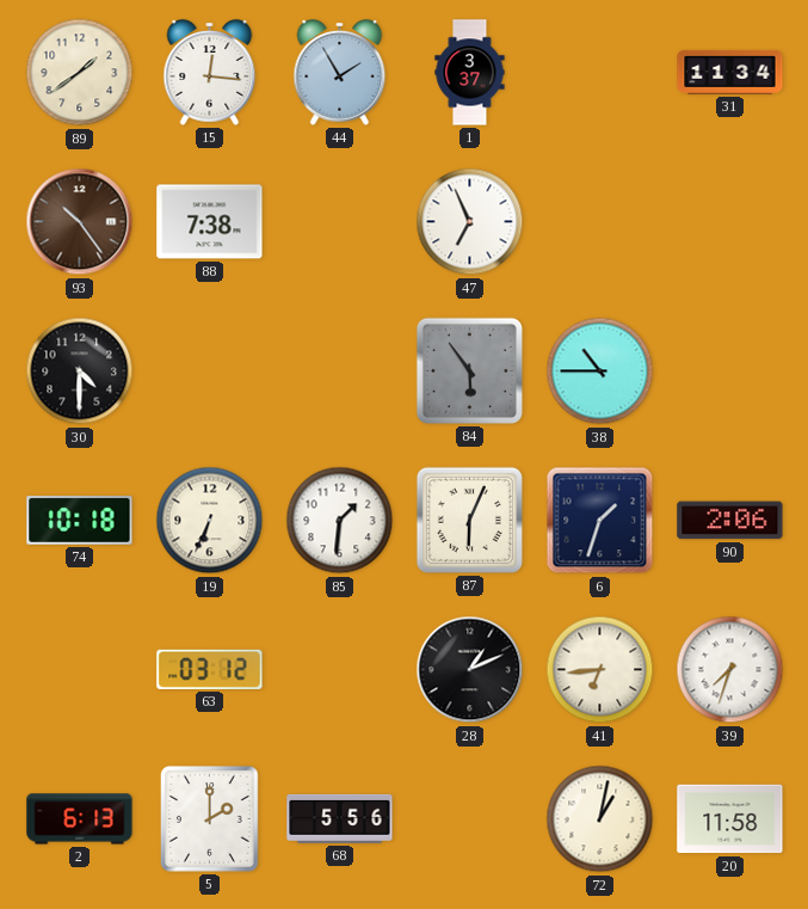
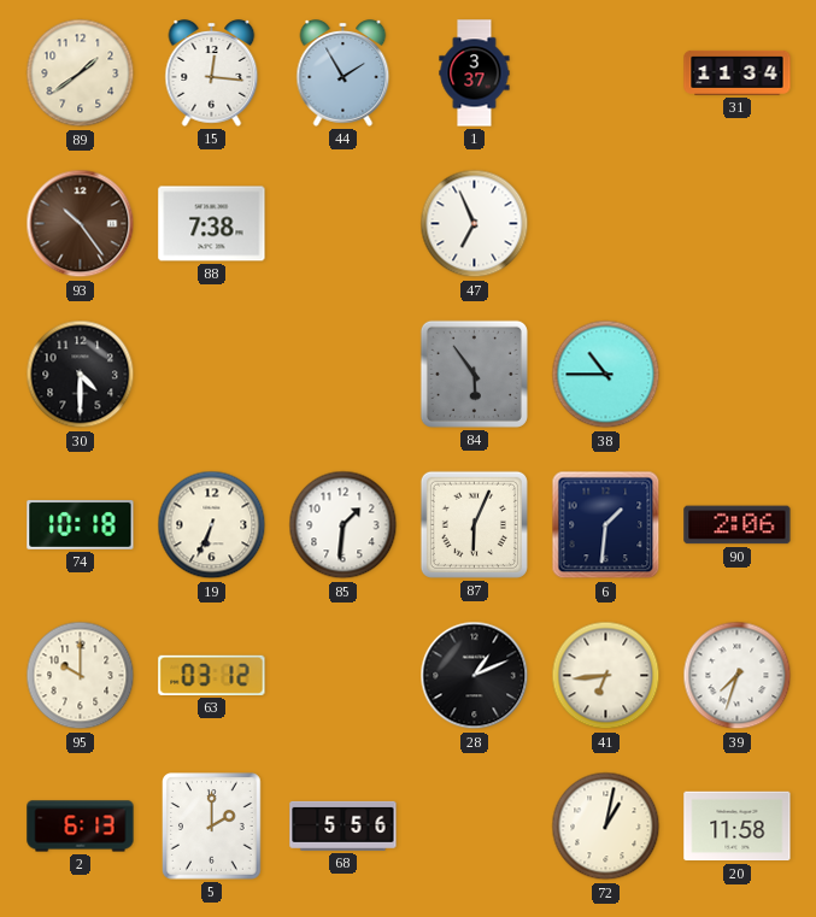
6: 1:33 -> 1:31
95: none -> 10:00
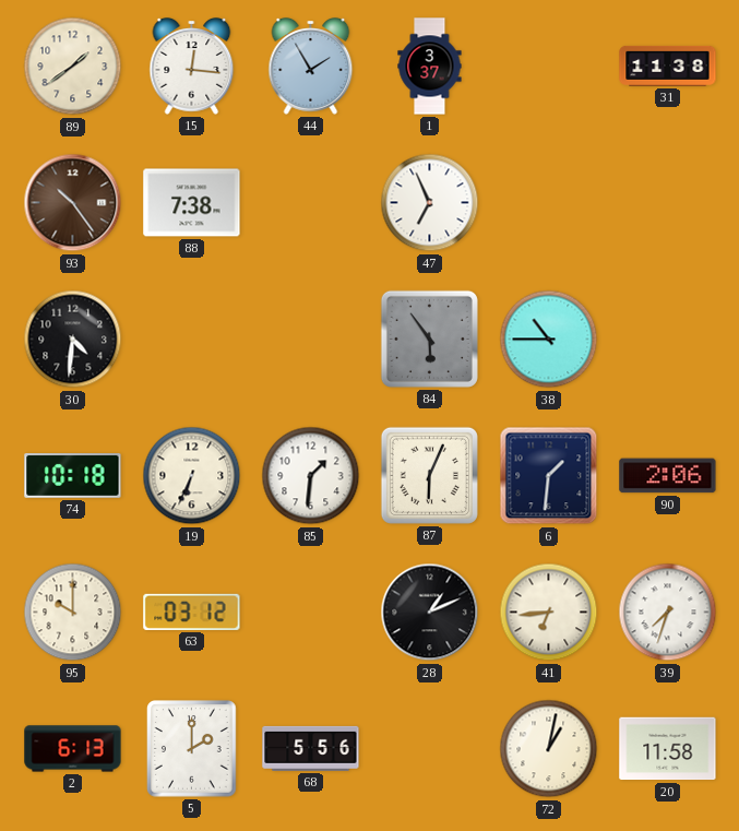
31: 11:34 -> 11:38
30: 4:30 -> 4:31
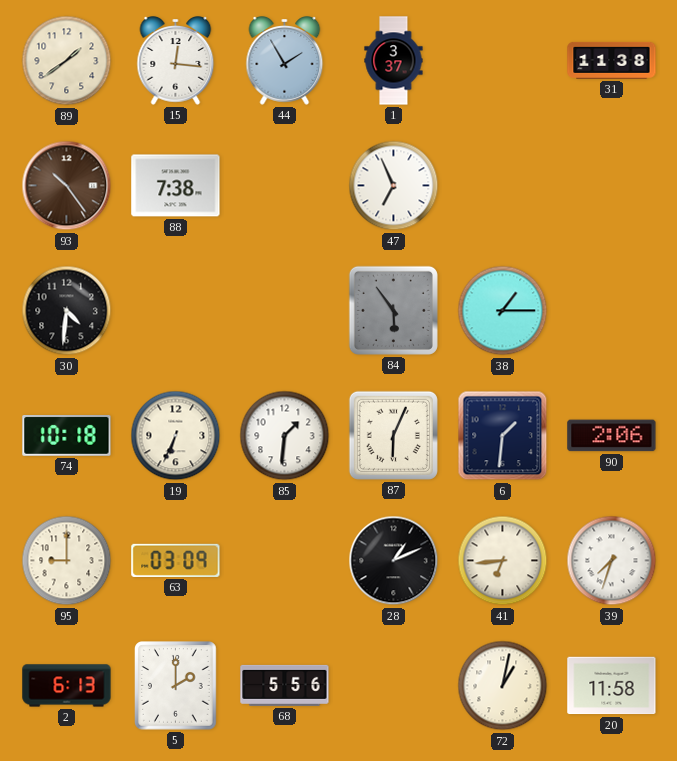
38: 10:45 -> 1:15
95: 10:00 -> 9:00
63: 03:12 -> 03:09
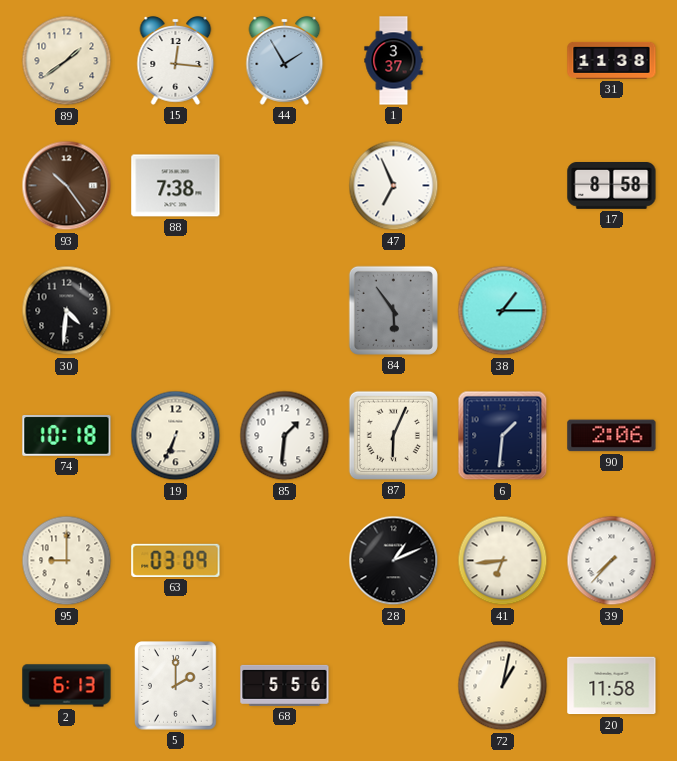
17: none -> 8:58
39: 7:33 -> 7:37
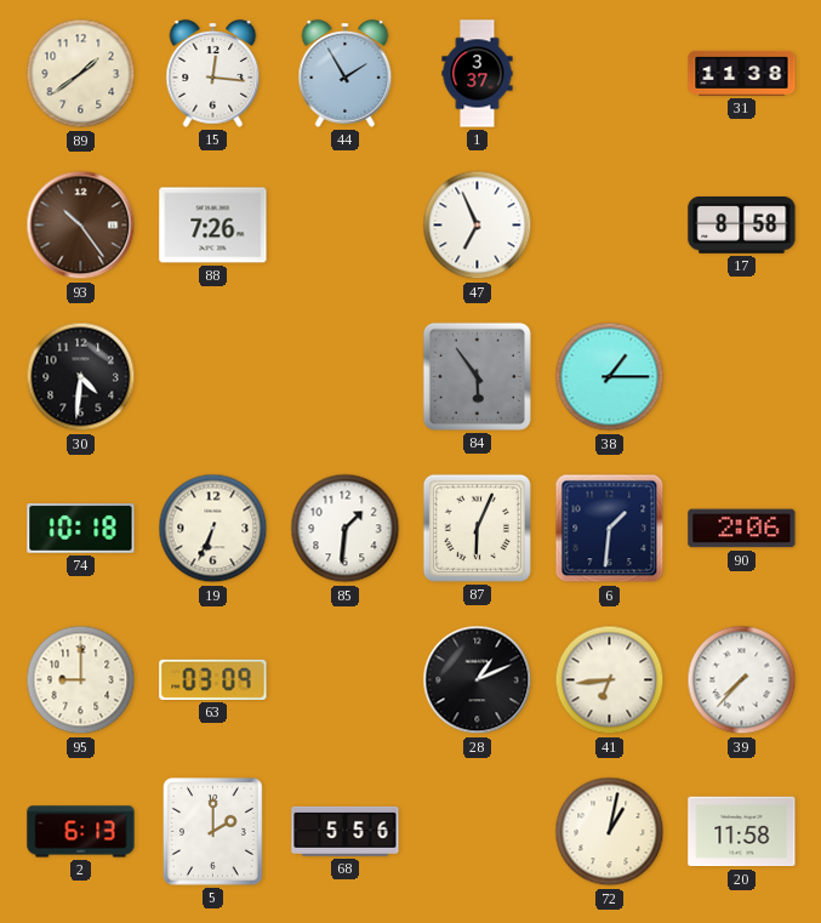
88: 7:38 -> 7:26
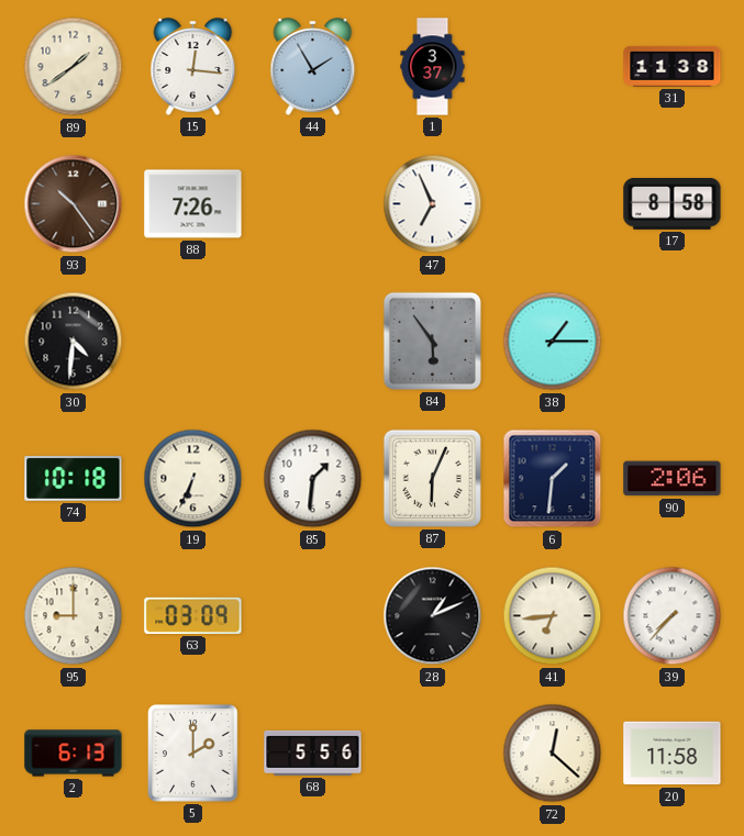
72: 1:02 -> 12:22
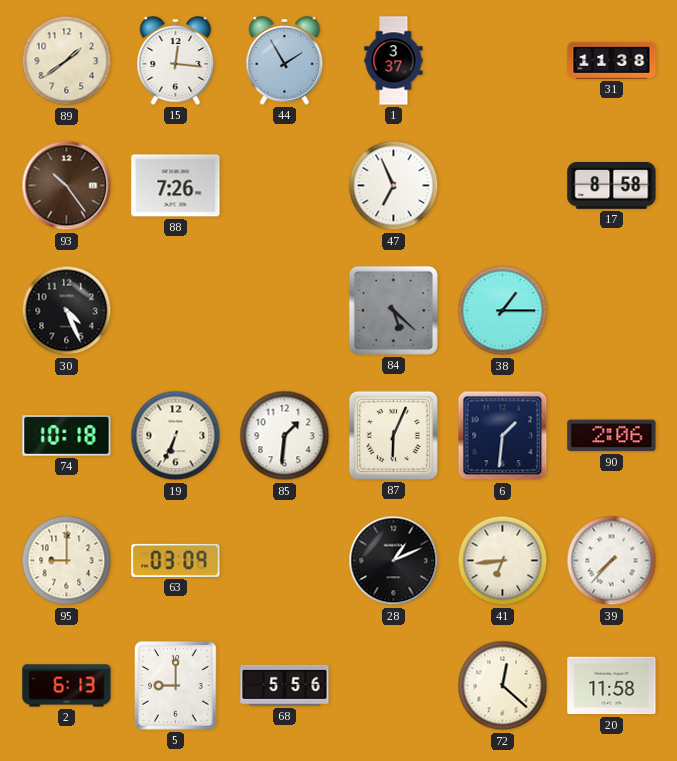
30: 4:31 -> 4:26
84: 5:54 -> 5:22
5: 2:00 -> 9:00
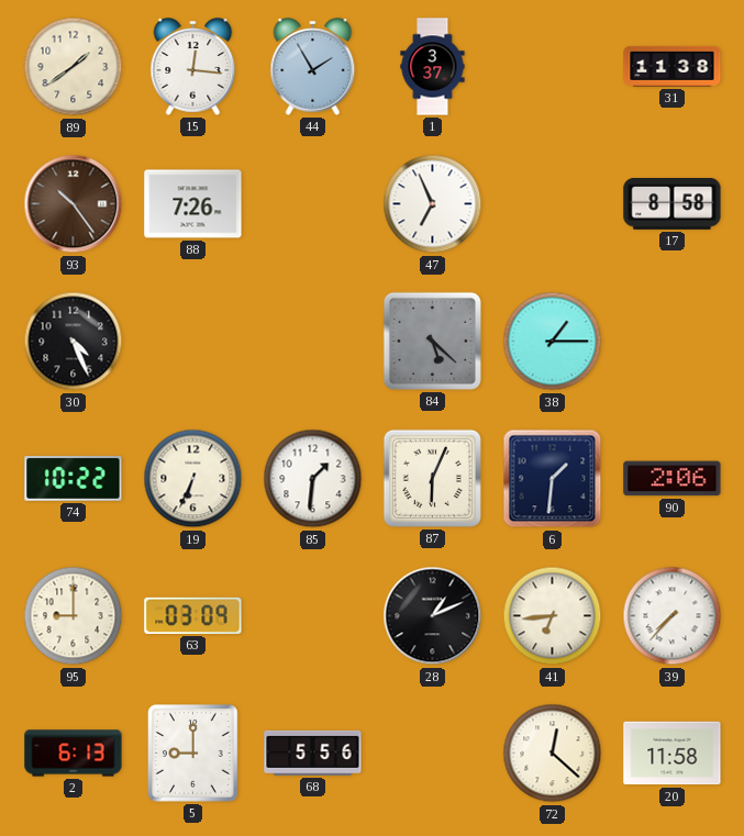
74: 10:18 -> 10:22
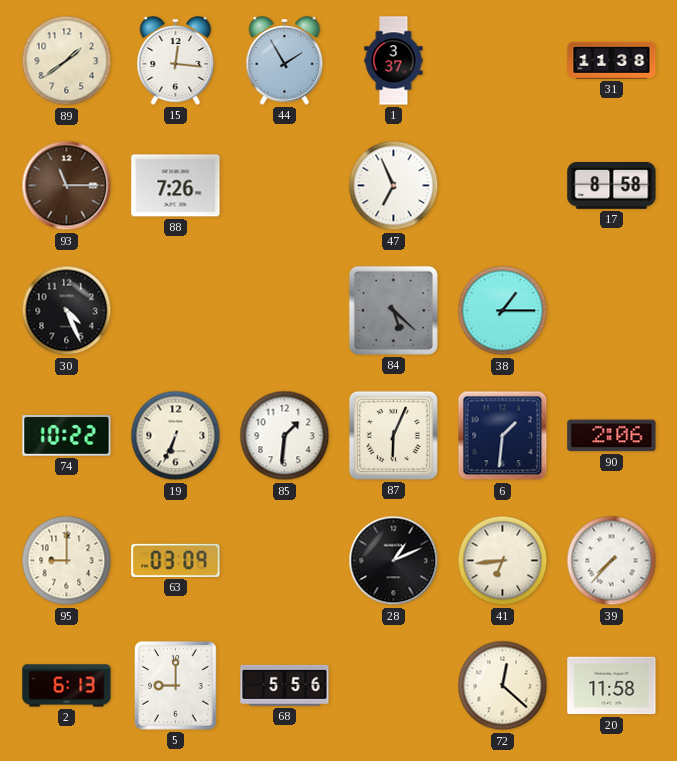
93: 10:24 -> 11:15
